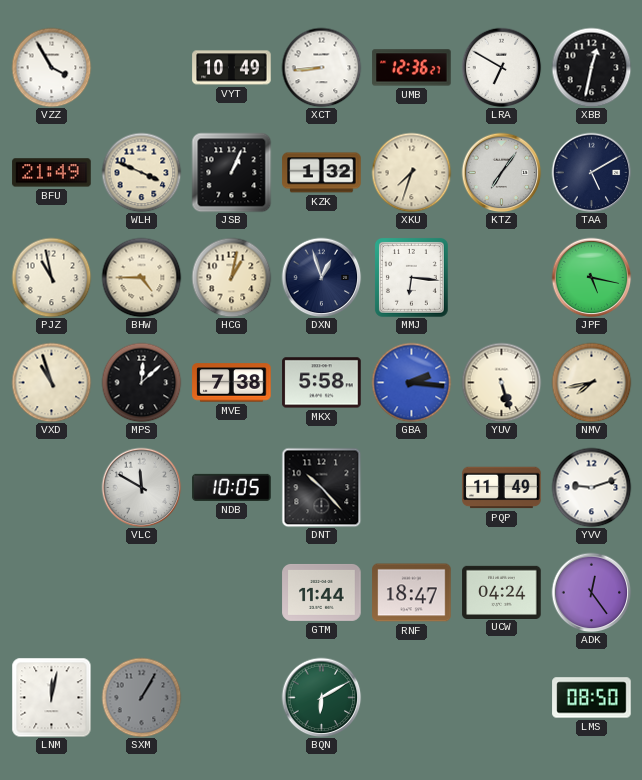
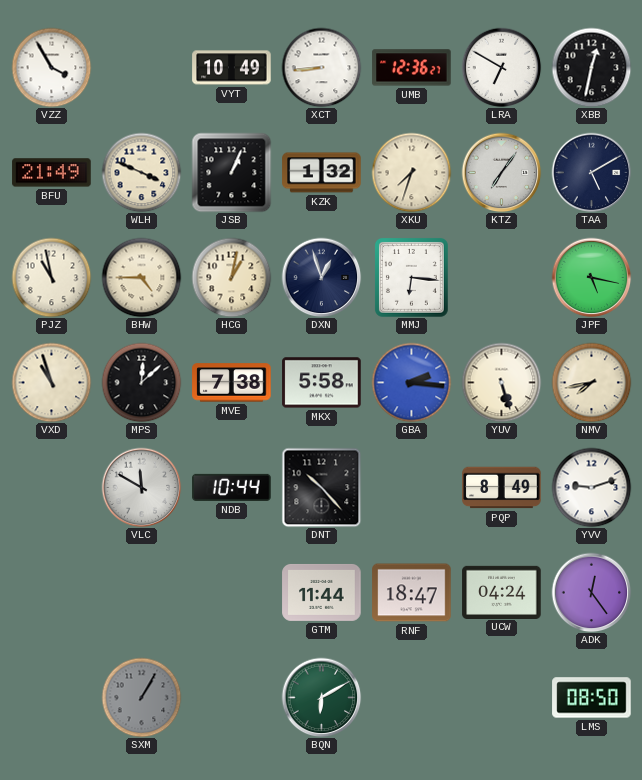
NDB: 10:05 -> 10:44
PQP: 11:49 -> 8:49
LNM: 12:02 -> none
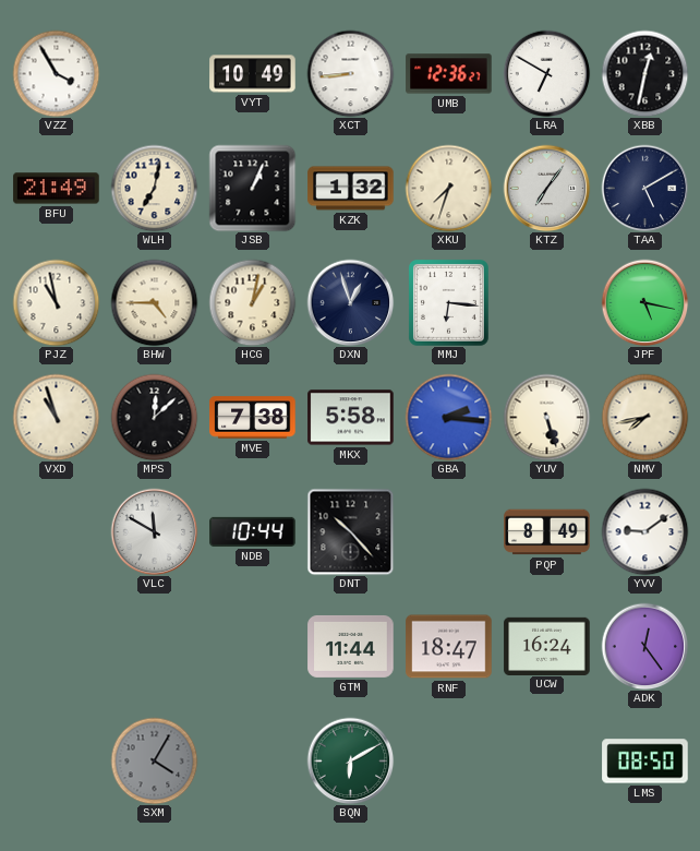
WLH: 3:49 -> 7:02
YVV: 9:12 -> 9:09
UCW: 04:24 -> 16:24
SXM: 1:05 -> 4:05
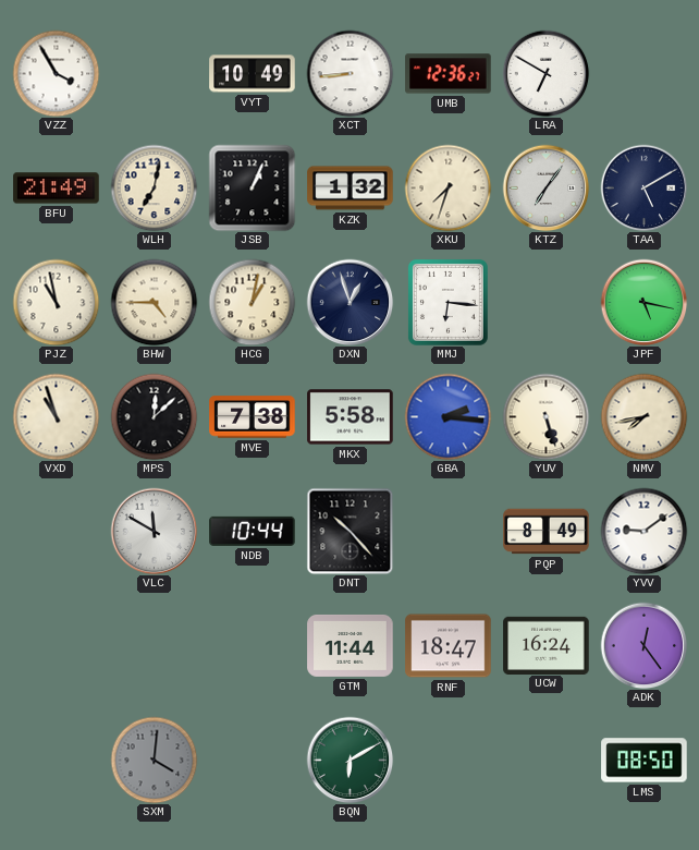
XBB: 12:32 -> none
SXM: 4:05 -> 4:01
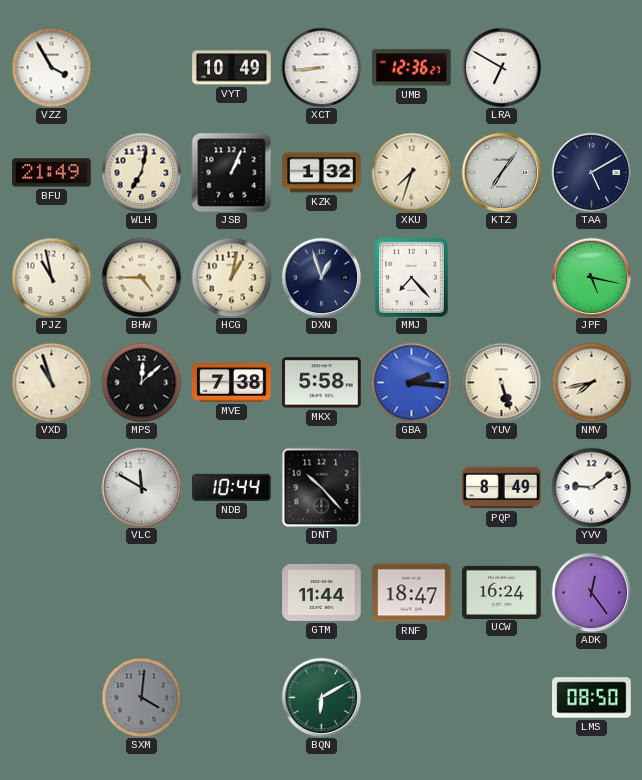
MMJ: 6:16 -> 7:23
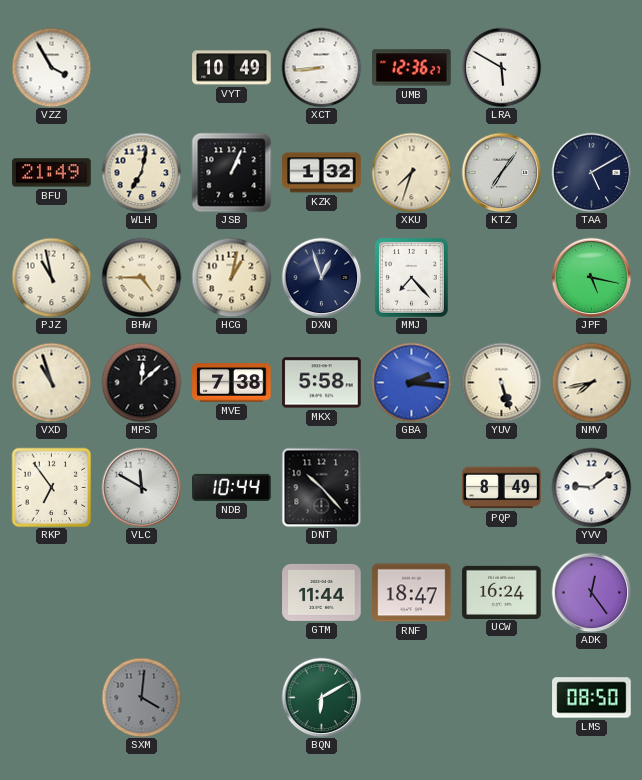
LRA: 6:50 -> 5:50
RKP: none -> 6:54
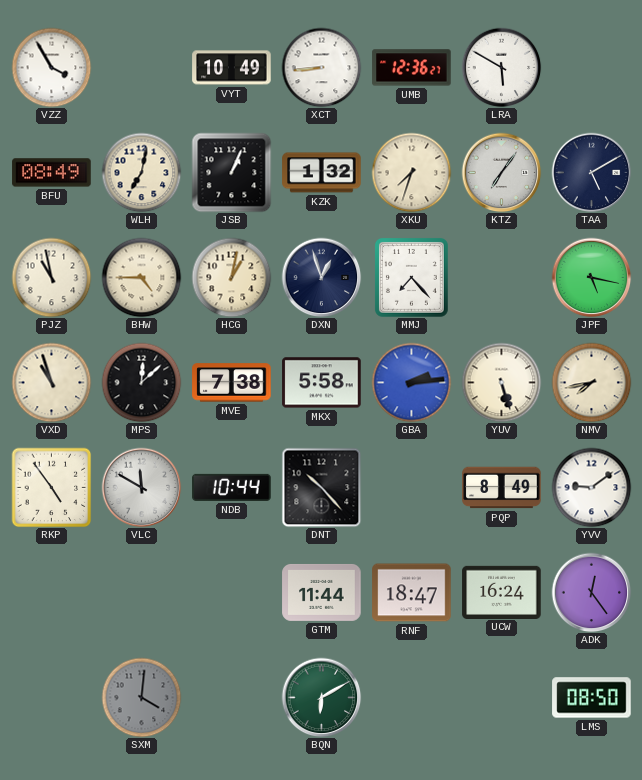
BFU: 21:49 -> 08:49
GBA: 2:16 -> 2:14
RKP: 6:54 -> 4:54
